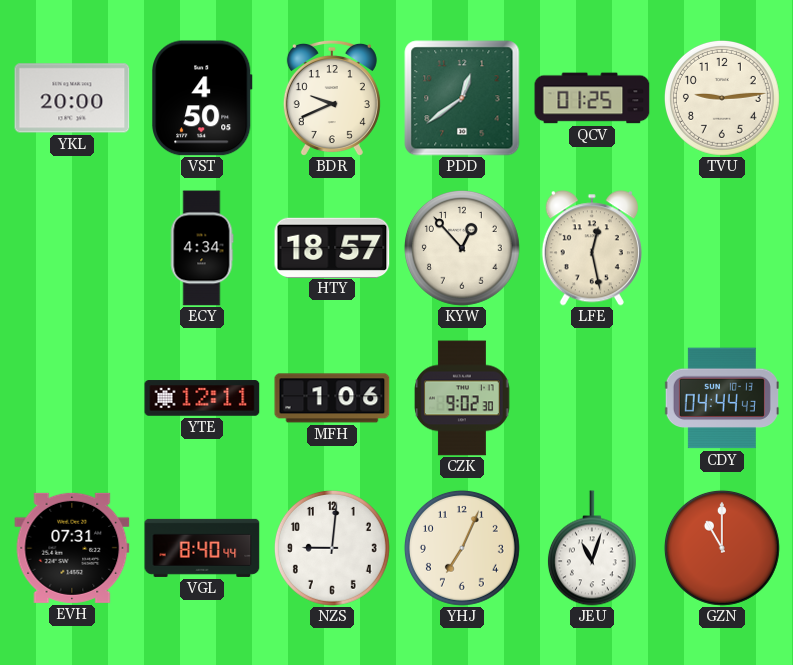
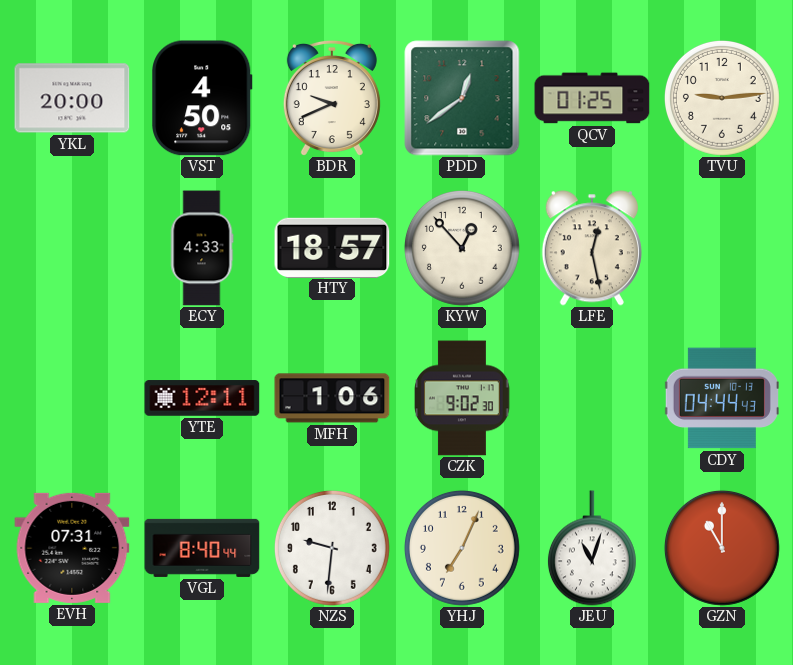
ECY: 4:34 -> 4:33
NZS: 9:01 -> 9:31
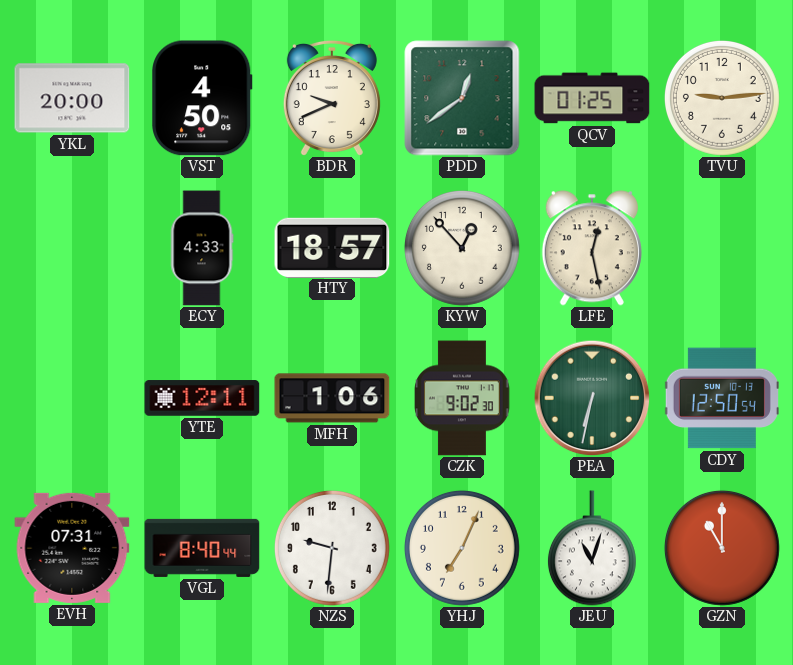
PEA: none -> 6:32
CDY: 04:44 -> 12:50
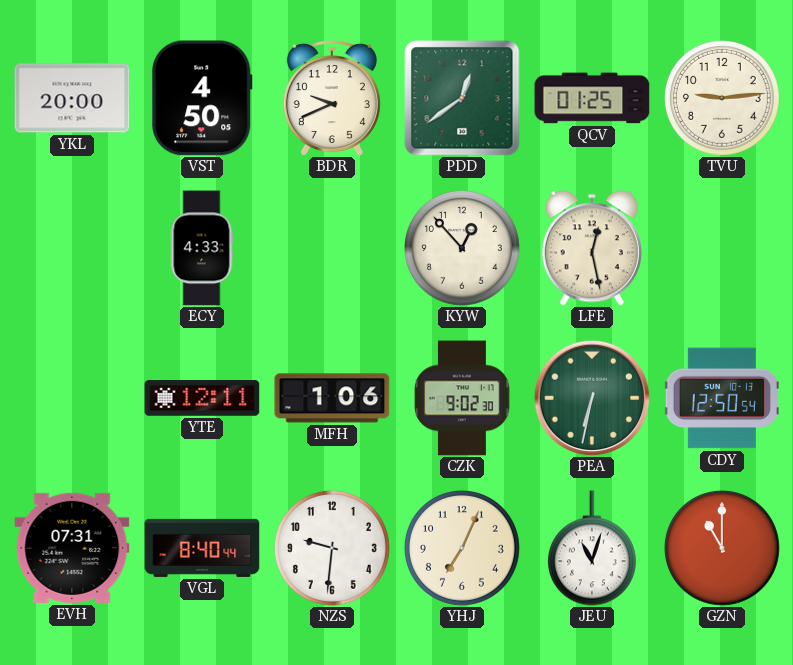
HTY: 18:57 -> none
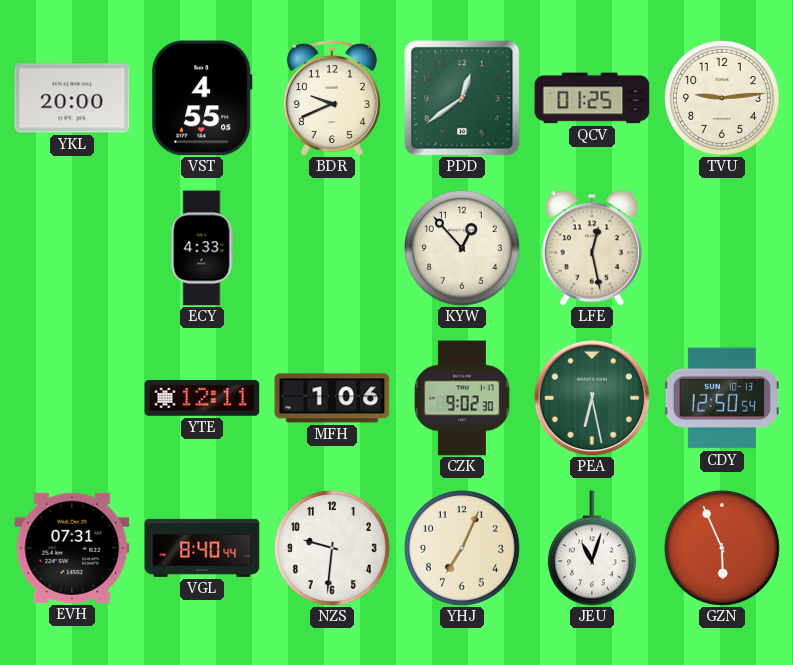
VST: 4:50 -> 4:55
PEA: 6:32 -> 6:28
GZN: 11:00 -> 5:56
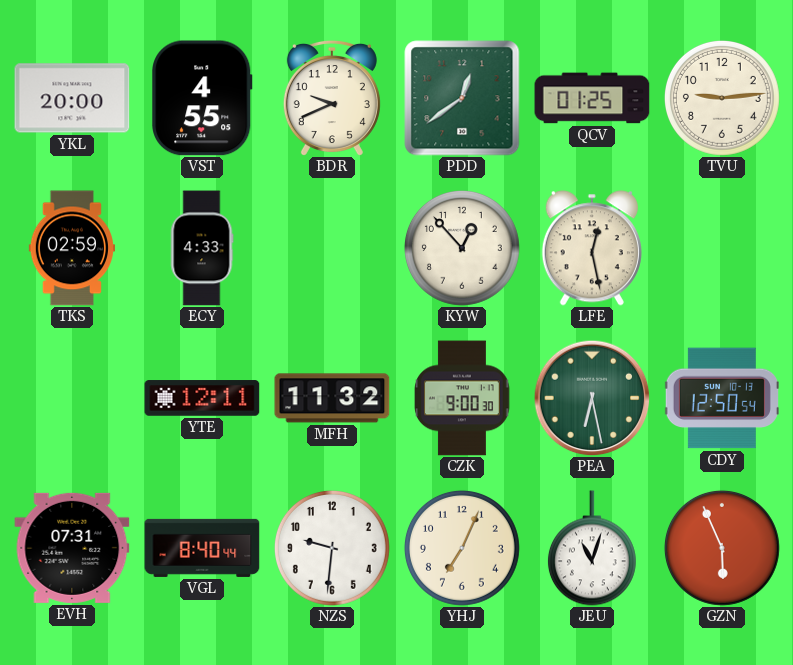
TKS: none -> 02:59
MFH: 1:06 -> 11:32
CZK: 9:02 -> 9:00
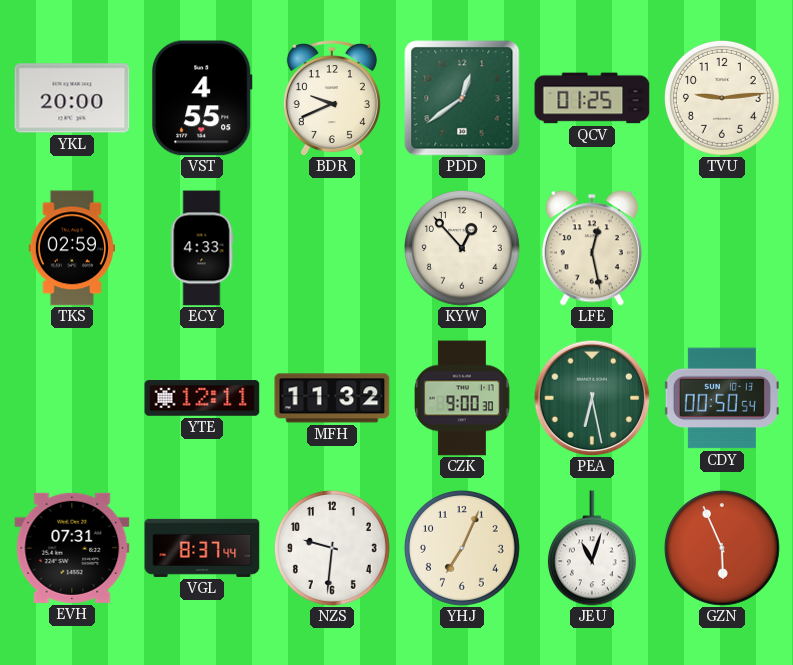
CDY: 12:50 -> 00:50
VGL: 8:40 -> 8:37
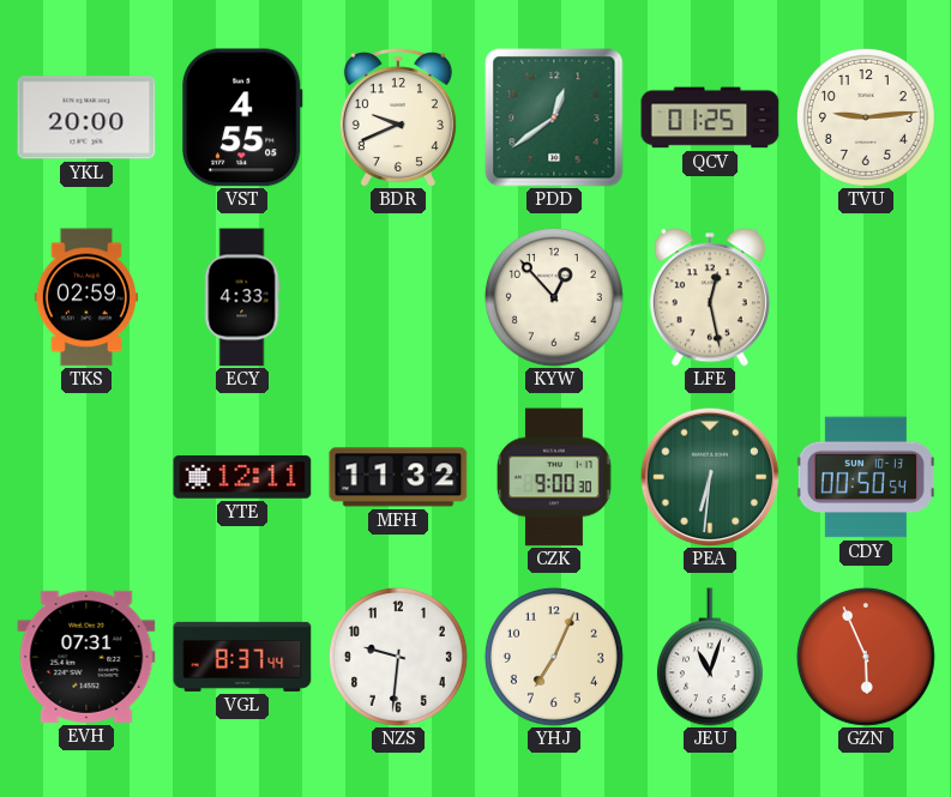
PEA: 6:28 -> 6:31
